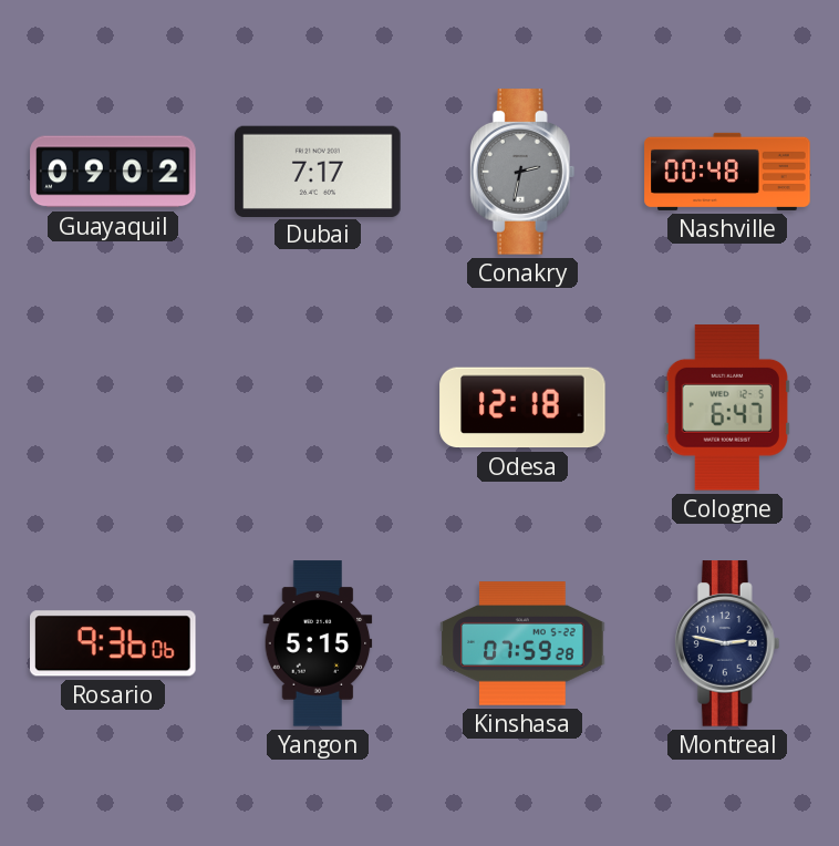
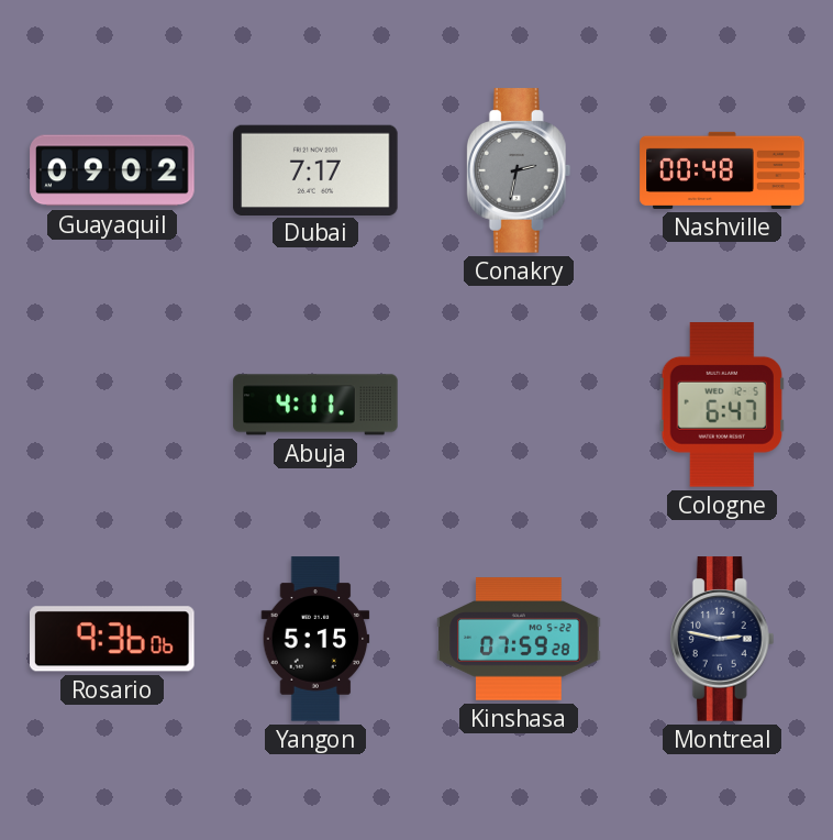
Abuja: none -> 4:11
Odesa: 12:18 -> none
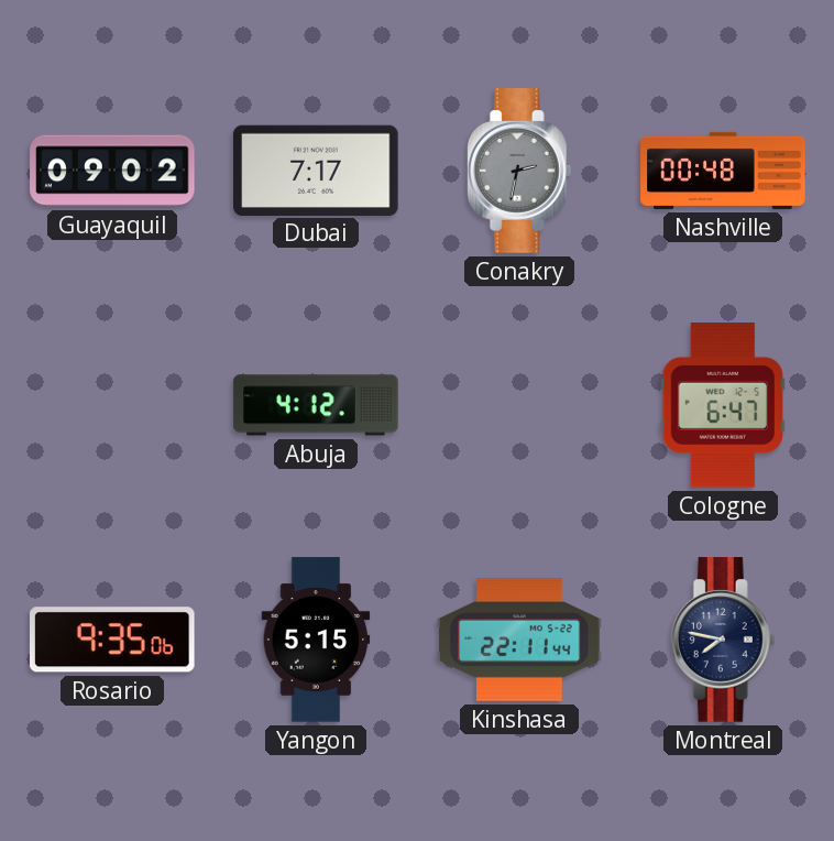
Abuja: 4:11 -> 4:12
Rosario: 9:36 -> 9:35
Kinshasa: 07:59 -> 22:11
Montreal: 2:47 -> 7:47
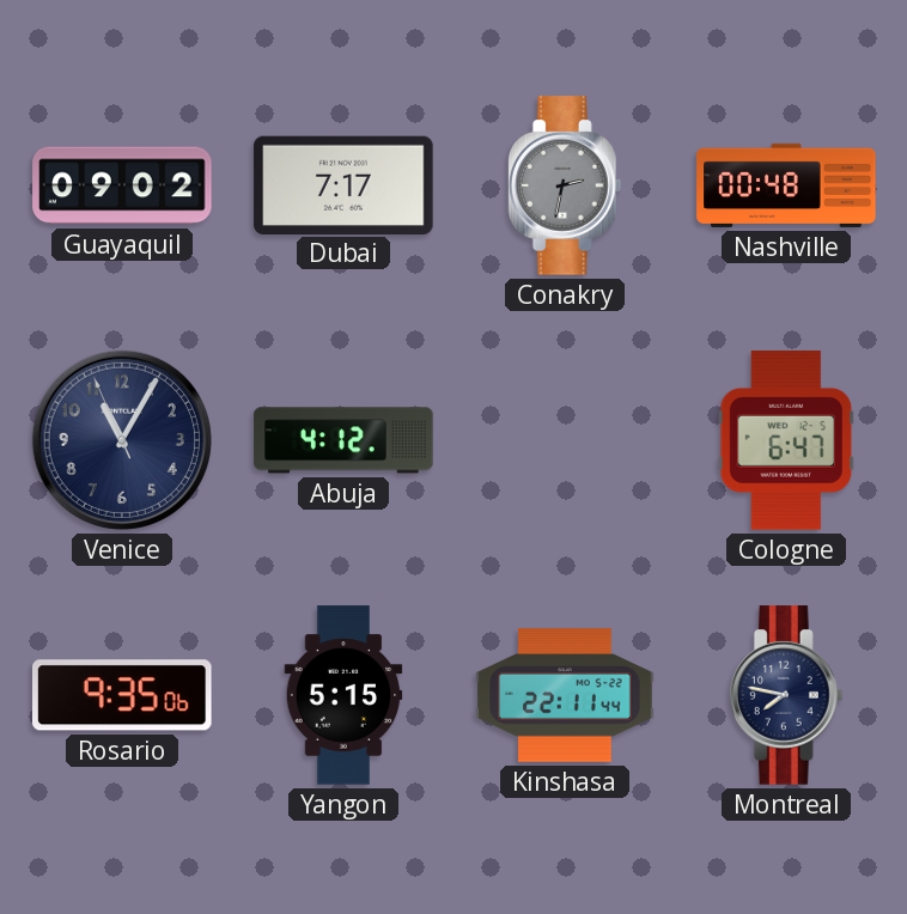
Venice: none -> 11:04
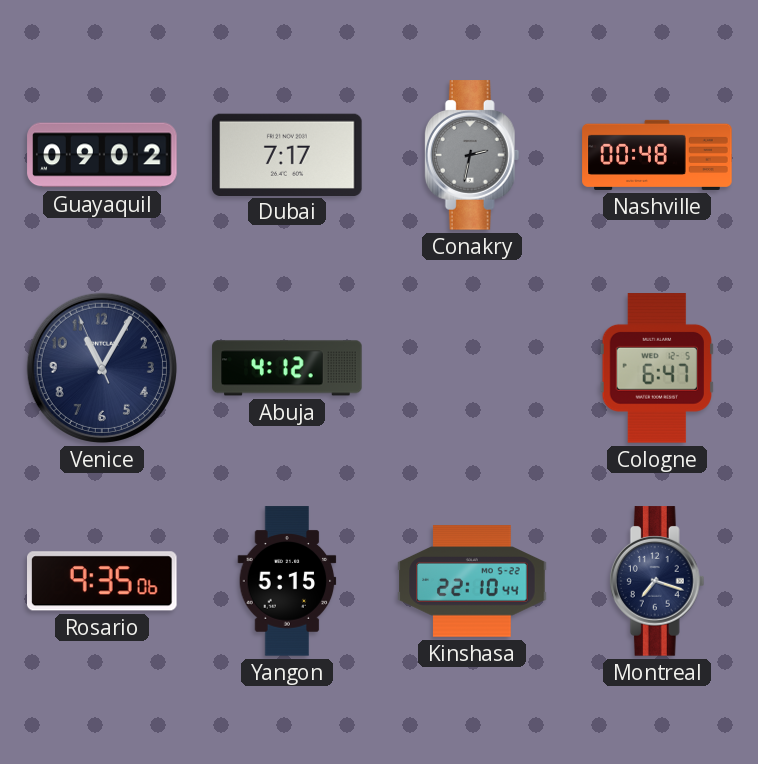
Kinshasa: 22:11 -> 22:10
Montreal: 7:47 -> 7:18
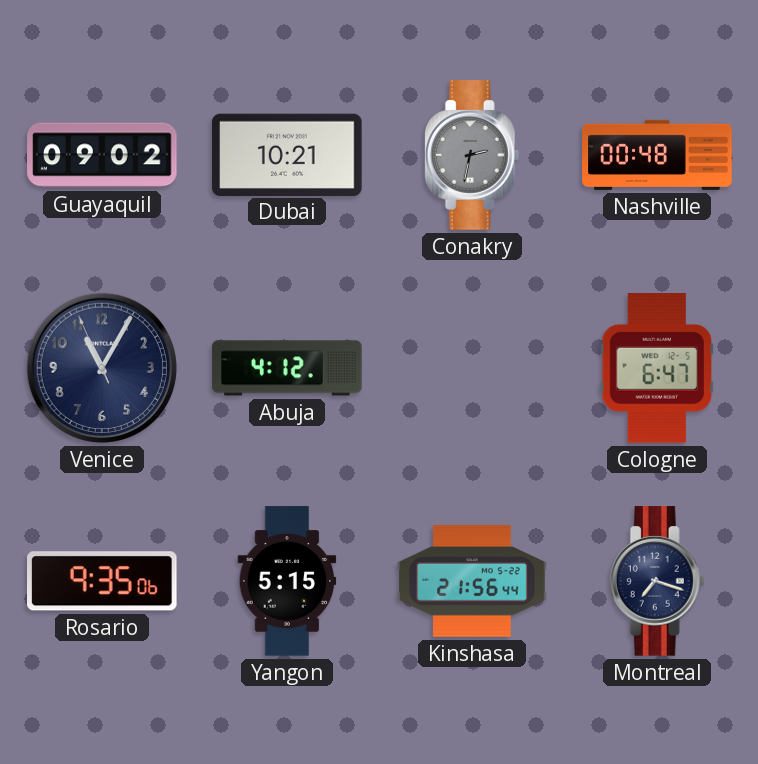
Dubai: 7:17 -> 10:21
Kinshasa: 22:10 -> 21:56
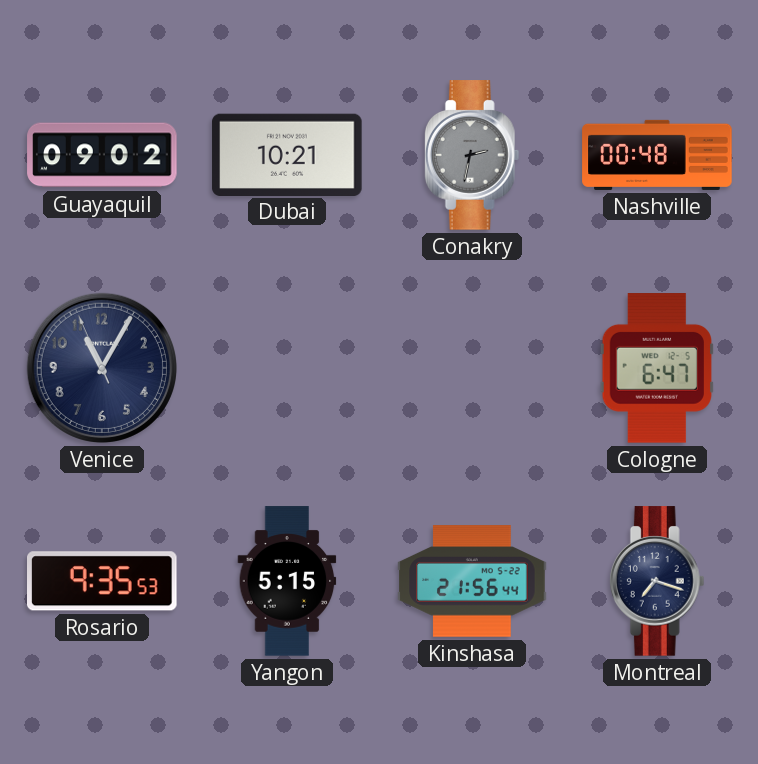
Abuja: 4:12 -> none
Rosario: 9:35:06 -> 9:35:53
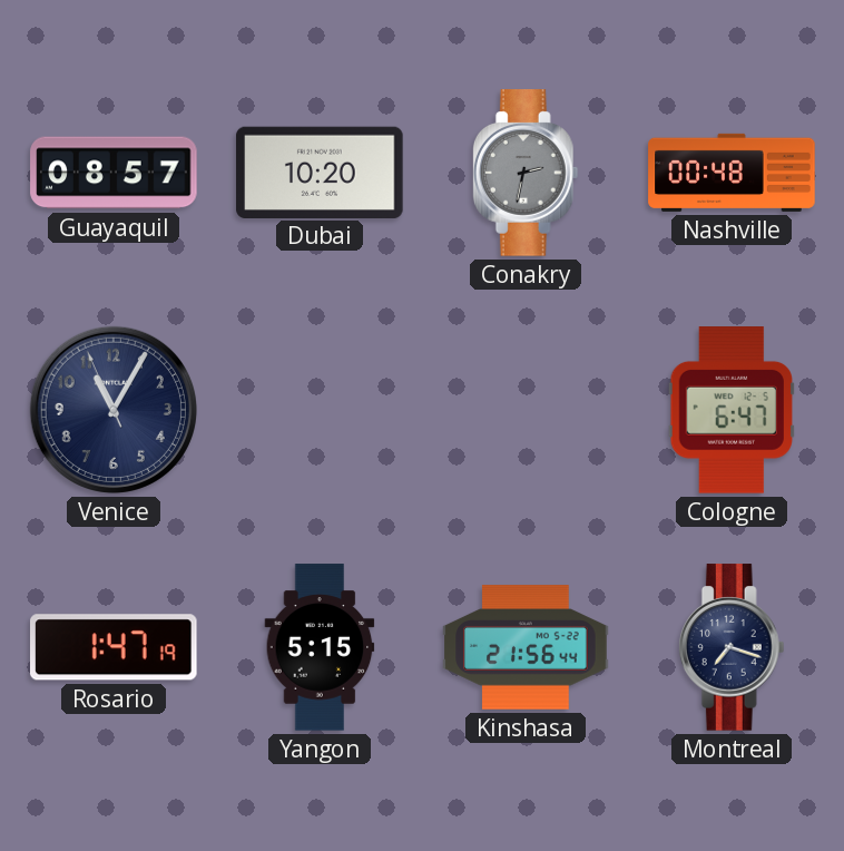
Guayaquil: 09:02 -> 08:57
Dubai: 10:21 -> 10:20
Rosario: 9:35 -> 1:47
